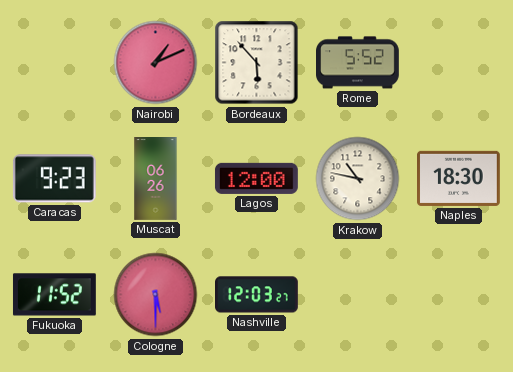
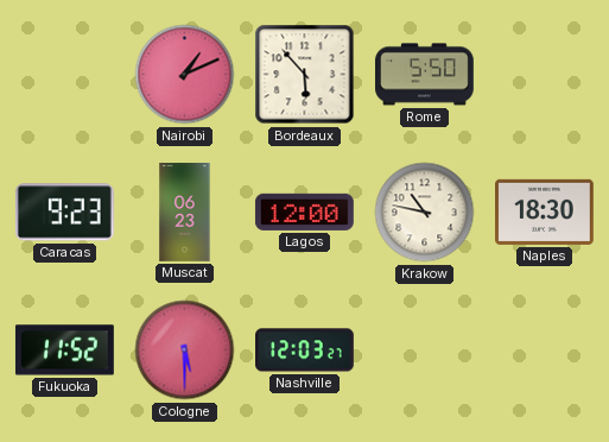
Rome: 5:52 -> 5:50
Muscat: 06:26 -> 06:23
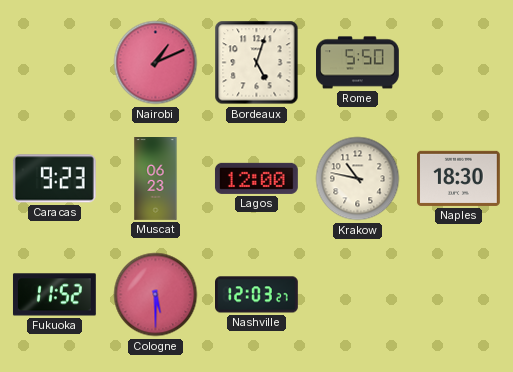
Bordeaux: 5:53 -> 5:03
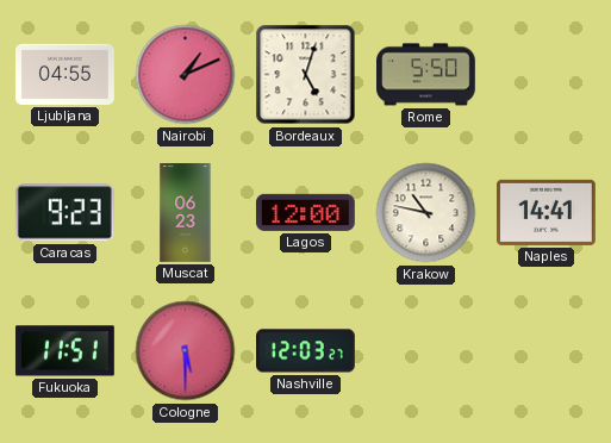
Ljubljana: none -> 04:55
Naples: 18:30 -> 14:41
Fukuoka: 11:52 -> 11:51
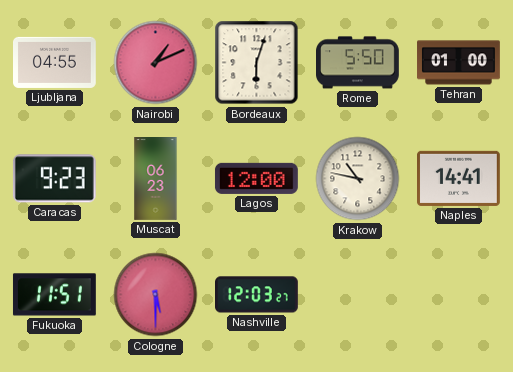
Bordeaux: 5:03 -> 6:03
Tehran: none -> 01:00
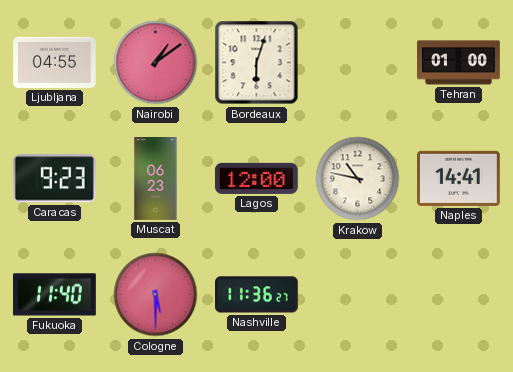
Nairobi: 1:11 -> 1:09
Rome: 5:50 -> none
Fukuoka: 11:51 -> 11:40
Nashville: 12:03 -> 11:36
